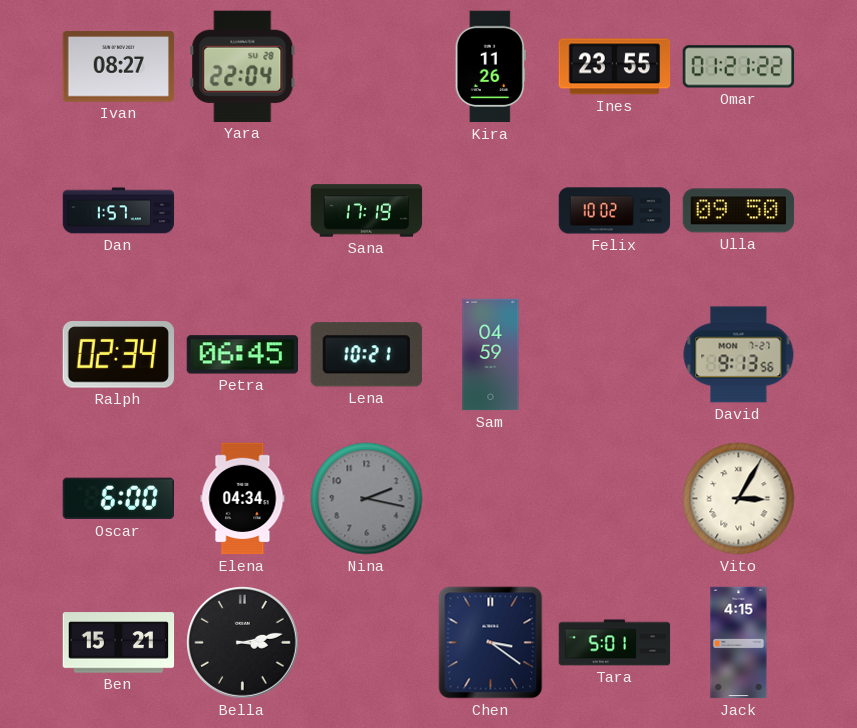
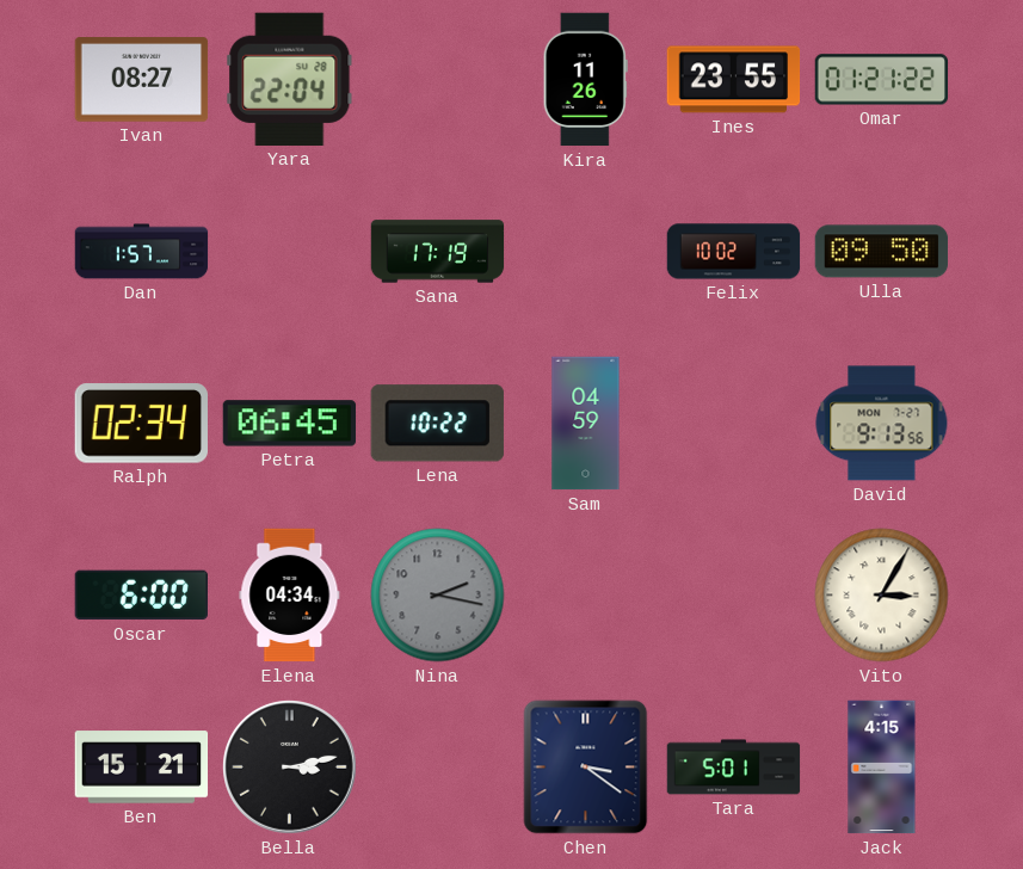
Lena: 10:21 -> 10:22
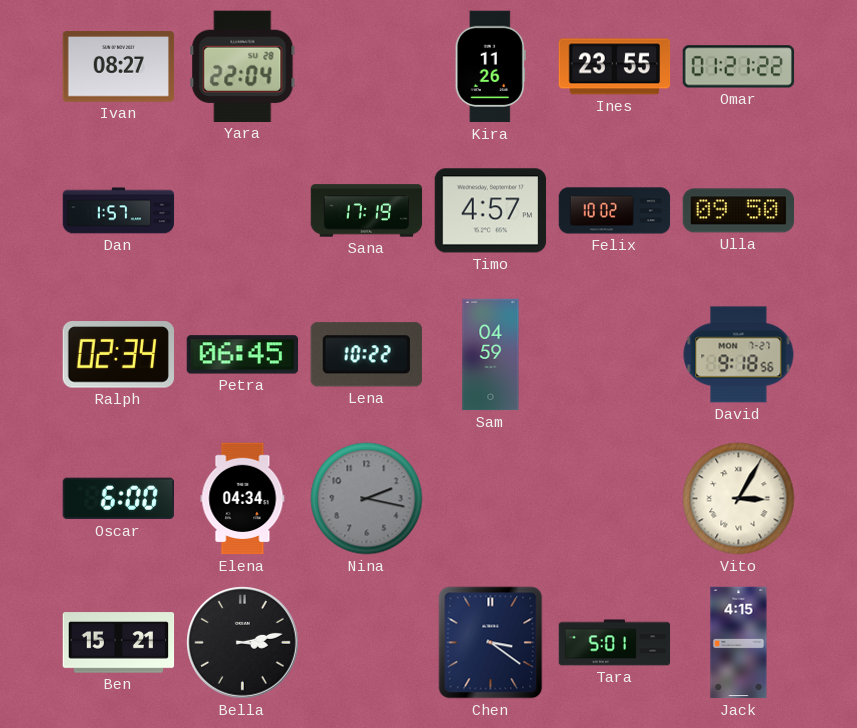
Timo: none -> 4:57
David: 9:13 -> 9:18
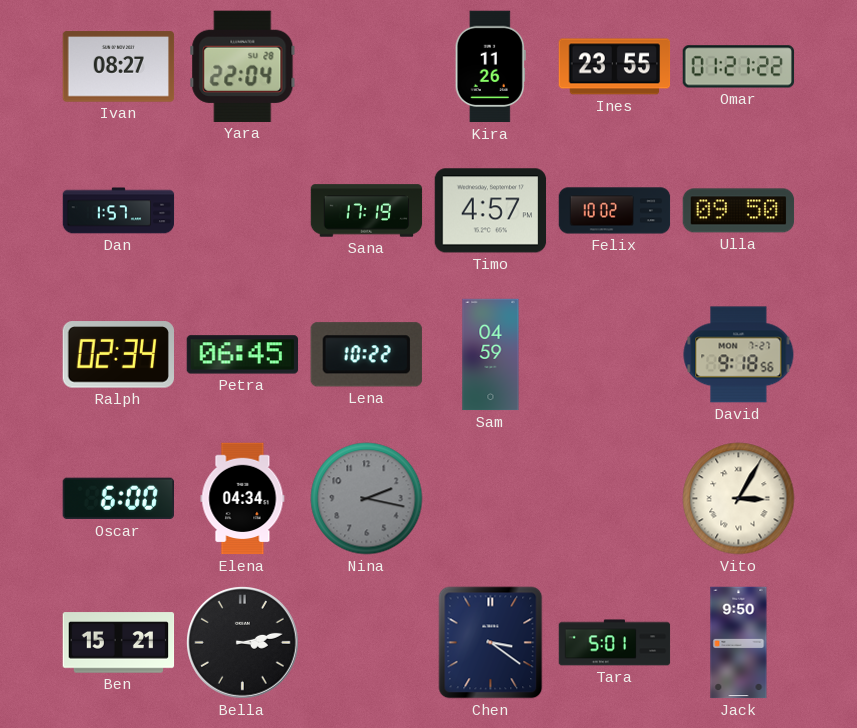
Jack: 4:15 -> 9:50
